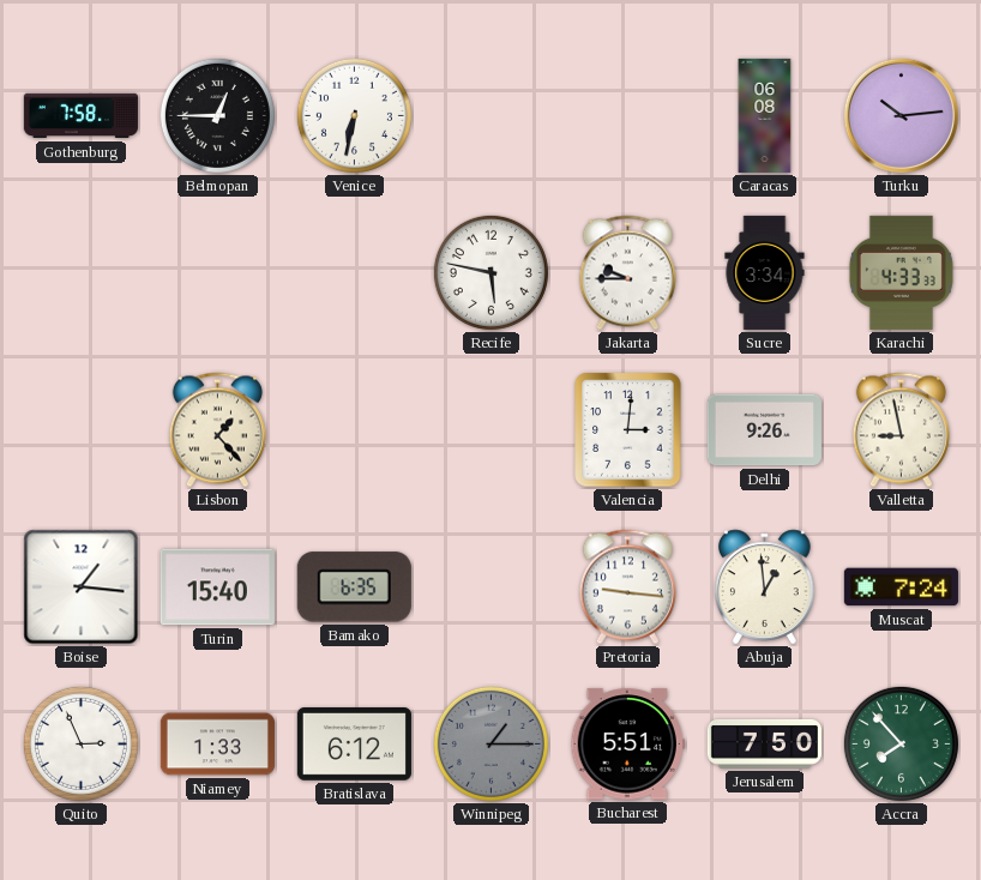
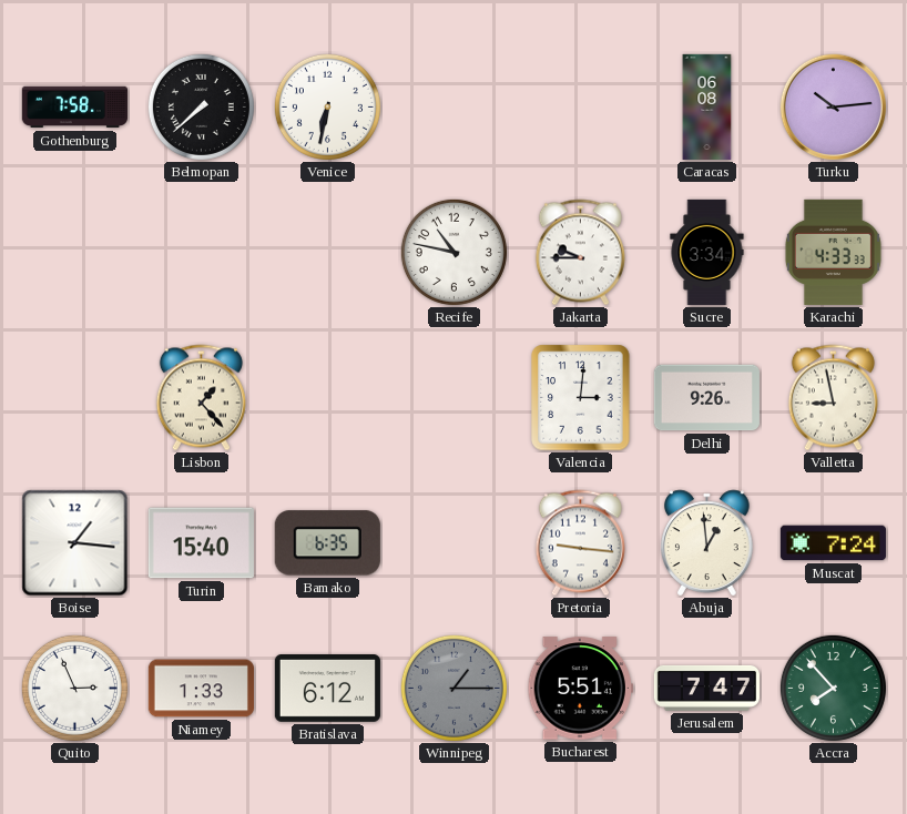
Belmopan: 12:45 -> 7:38
Recife: 5:47 -> 10:47
Jerusalem: 7:50 -> 7:47
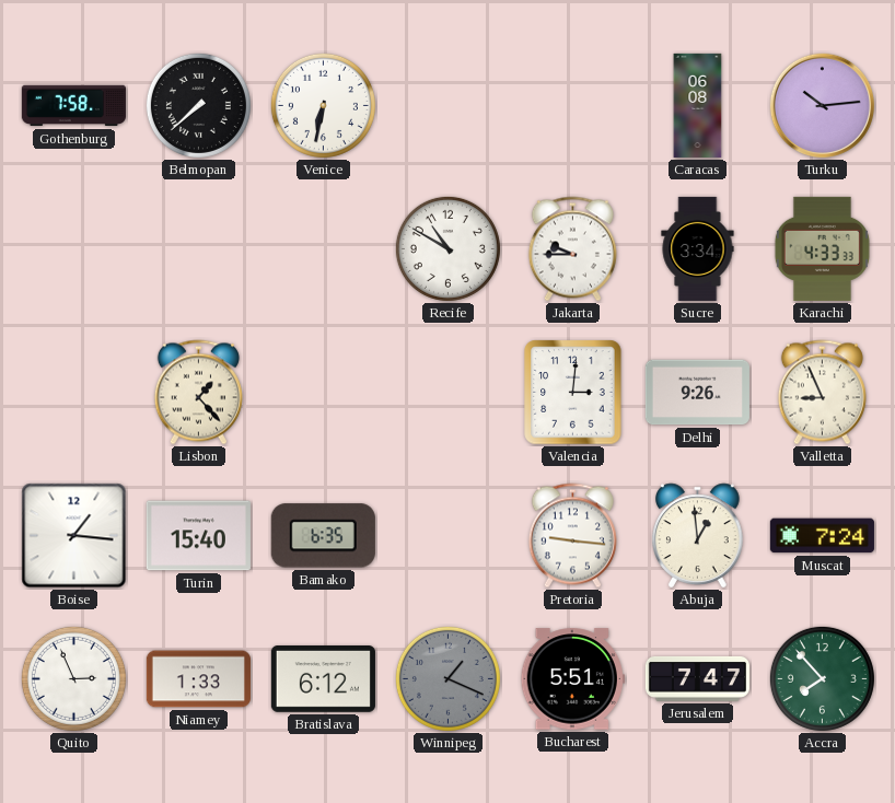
Recife: 10:47 -> 10:50
Valletta: 8:58 -> 8:56
Winnipeg: 1:15 -> 1:19
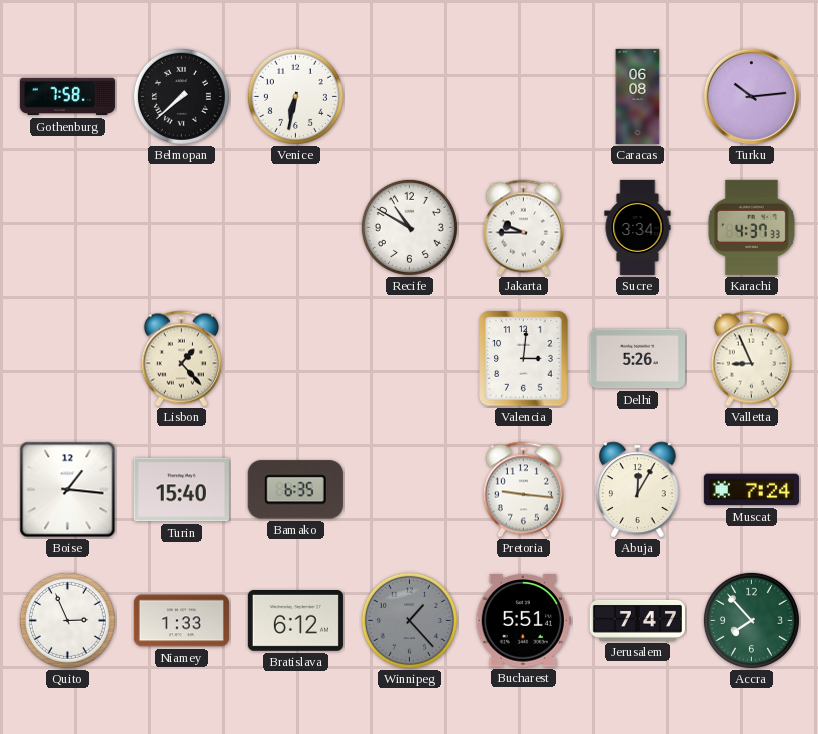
Karachi: 4:33 -> 4:37
Delhi: 9:26 -> 5:26
Abuja: 12:59 -> 12:05
Winnipeg: 1:19 -> 1:23
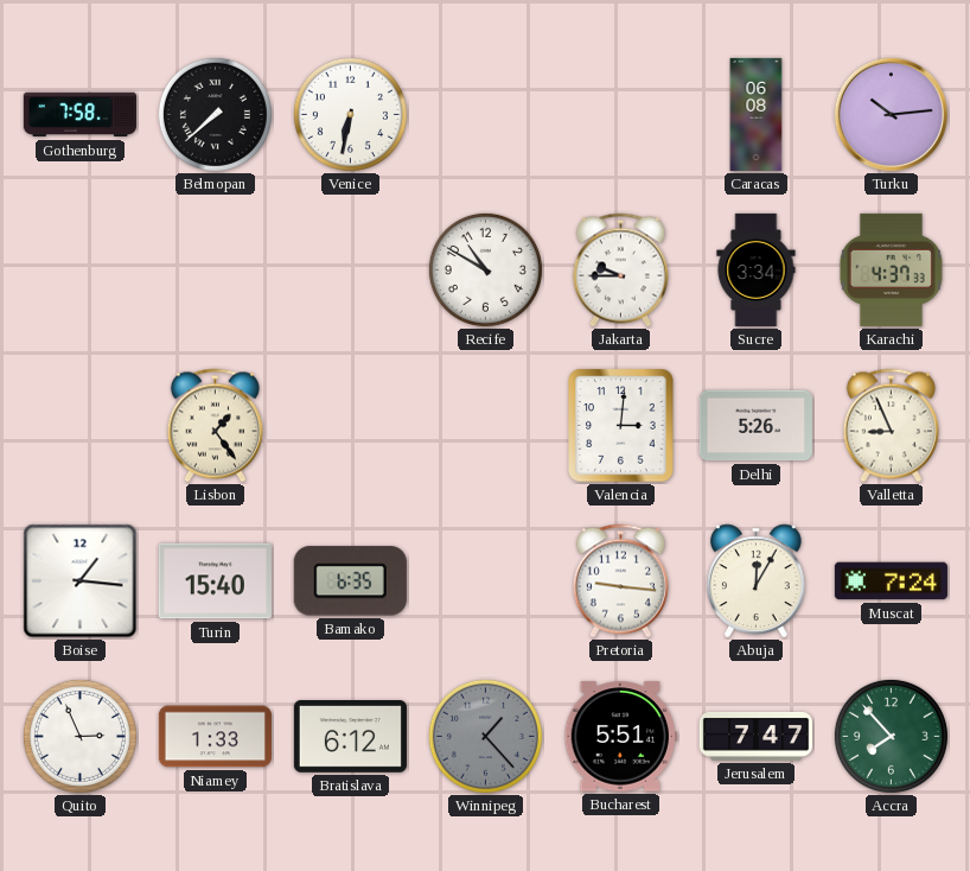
Lisbon: 1:23 -> 1:24
